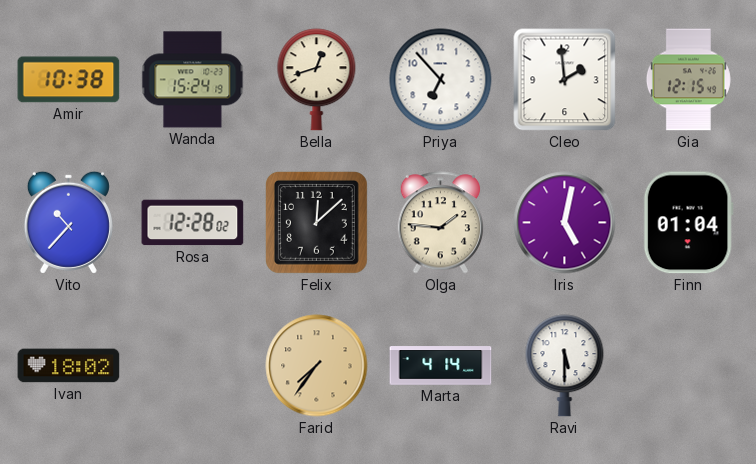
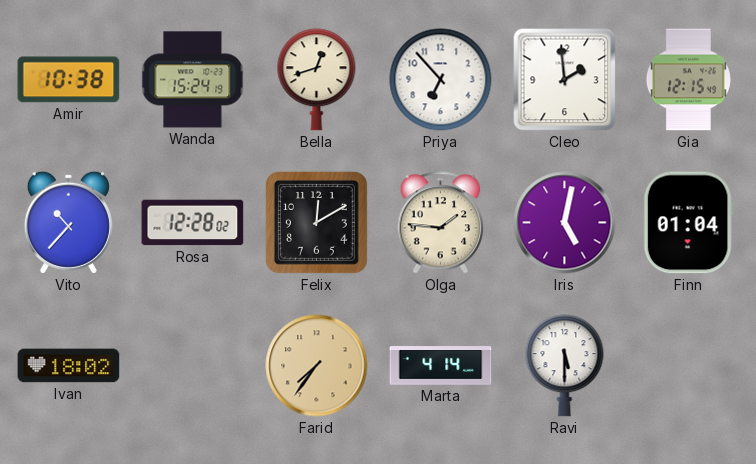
Felix: 12:08 -> 12:10
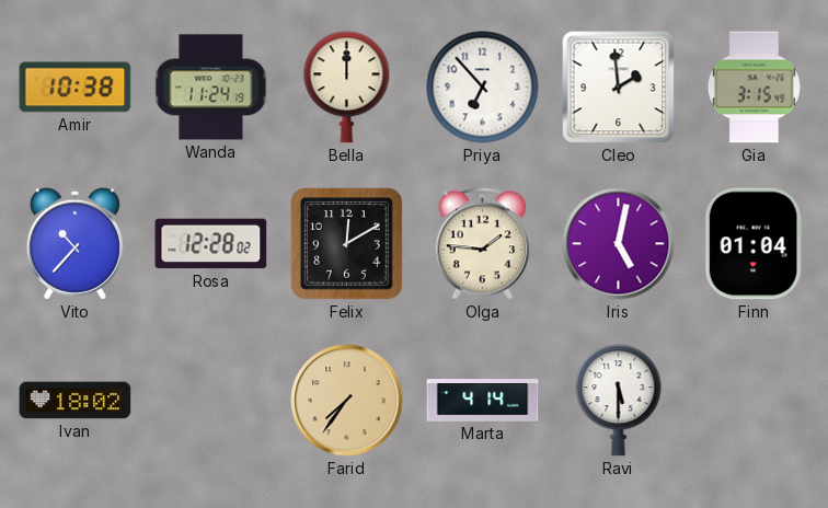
Wanda: 15:24 -> 11:24
Bella: 12:42 -> 12:00
Gia: 12:15 -> 3:15
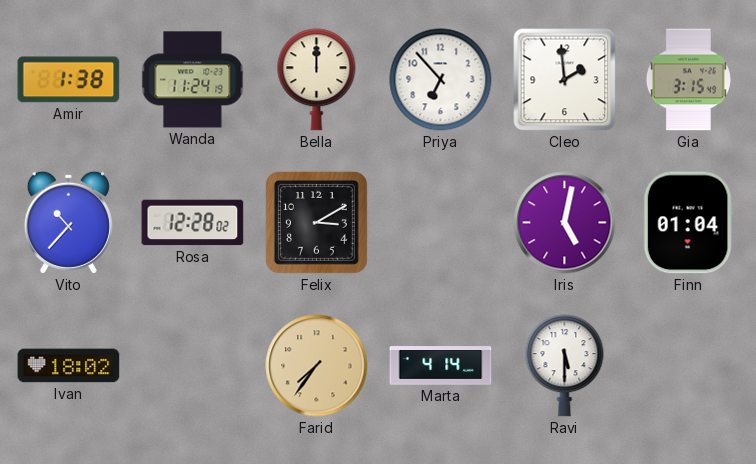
Amir: 10:38 -> 1:38
Felix: 12:10 -> 3:10
Olga: 1:46 -> none
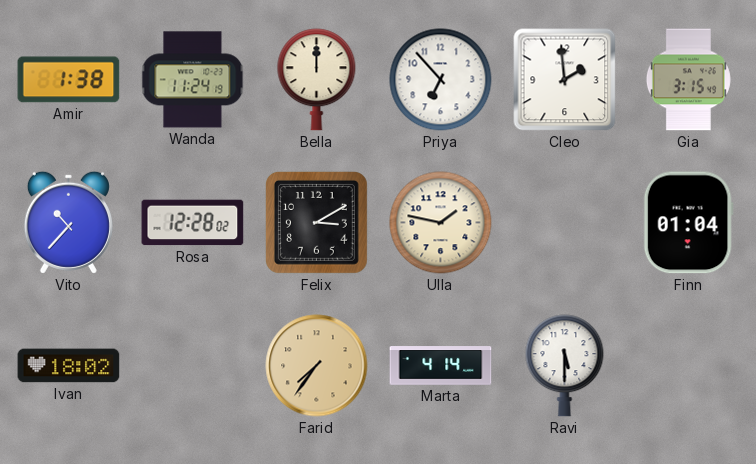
Ulla: none -> 1:47
Iris: 5:02 -> none
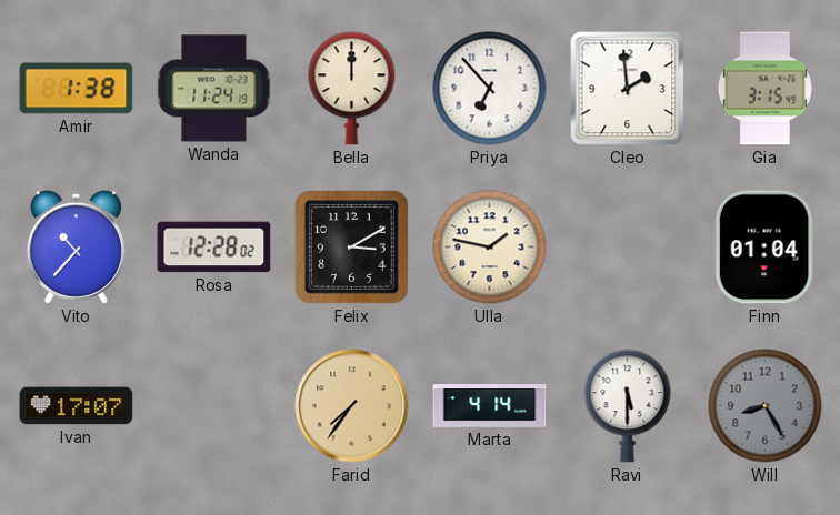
Ivan: 18:02 -> 17:07
Will: none -> 8:25
